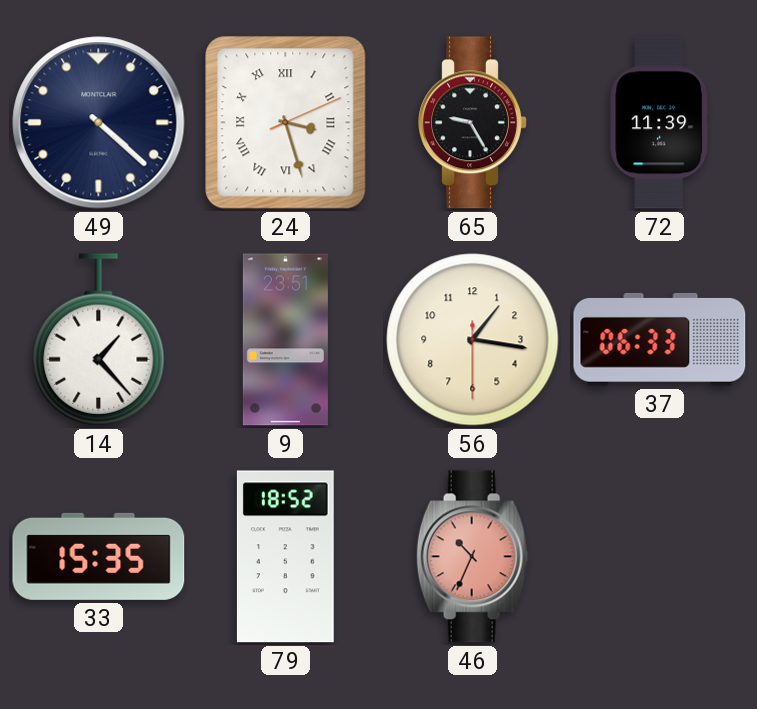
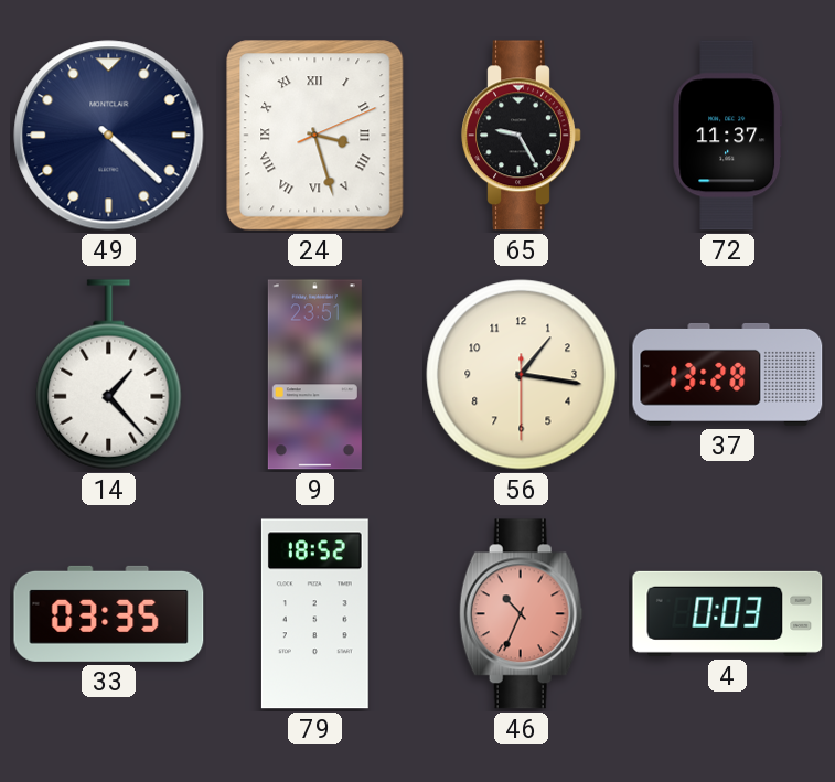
72: 11:39 -> 11:37
37: 06:33 -> 13:28
33: 15:35 -> 03:35
4: none -> 0:03
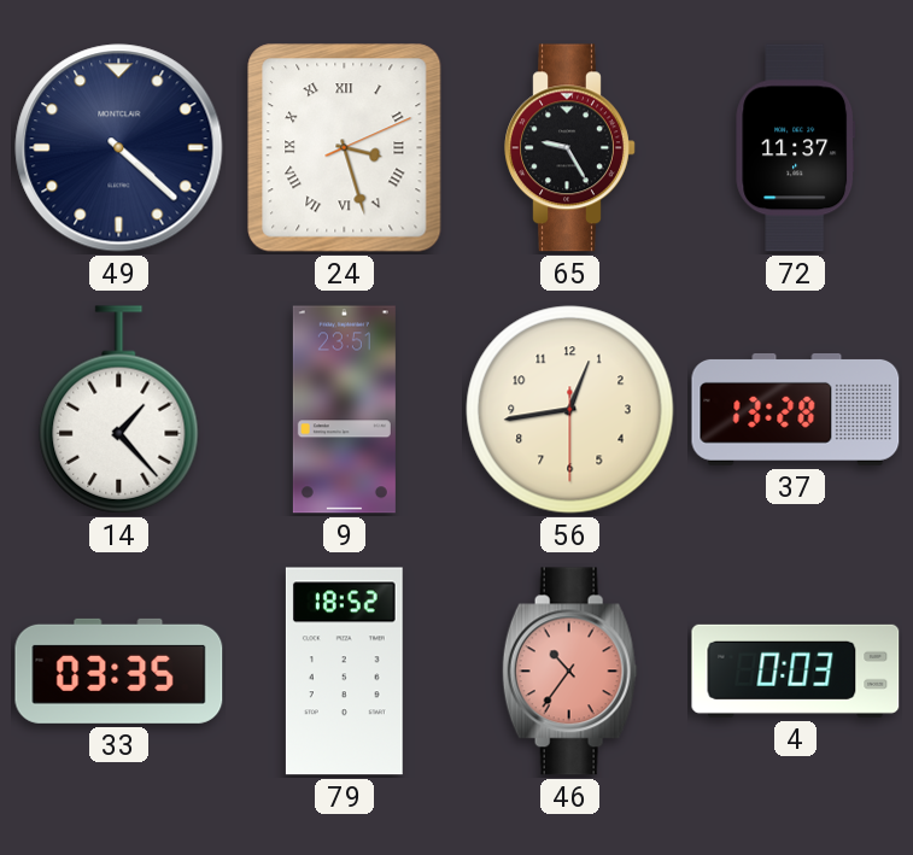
56: 1:16 -> 12:43
46: 10:34 -> 10:36
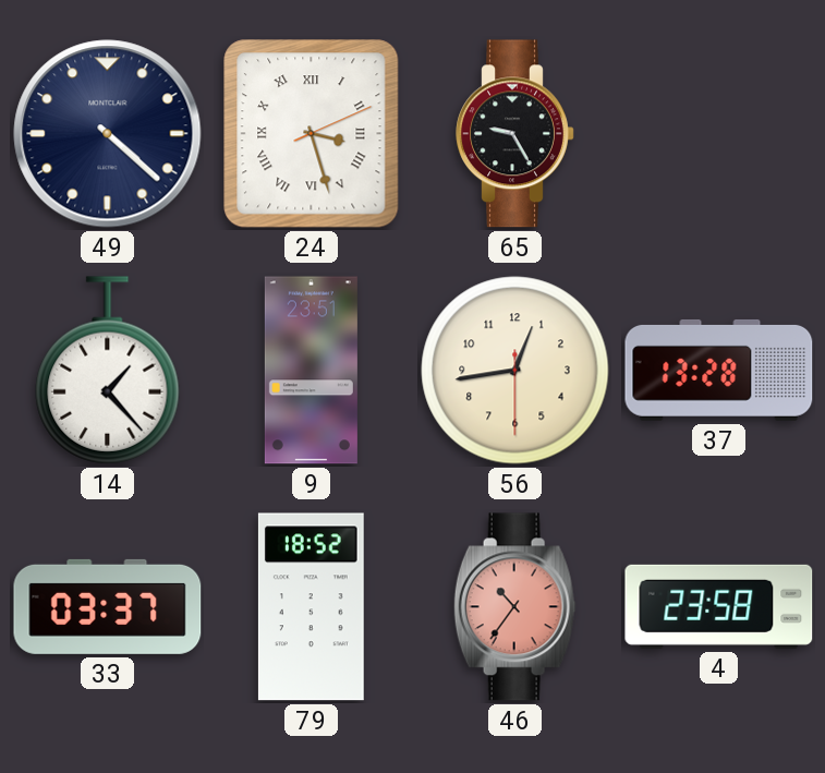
72: 11:37 -> none
33: 03:35 -> 03:37
4: 0:03 -> 23:58
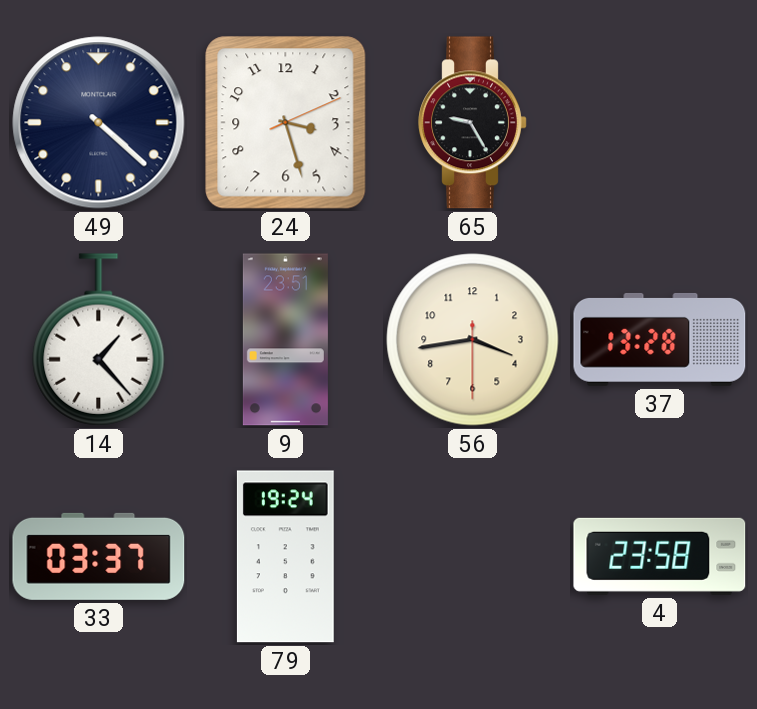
24 numerals: Roman -> Arabic
56: 12:43 -> 3:43
79: 18:52 -> 19:24
46: 10:36 -> none
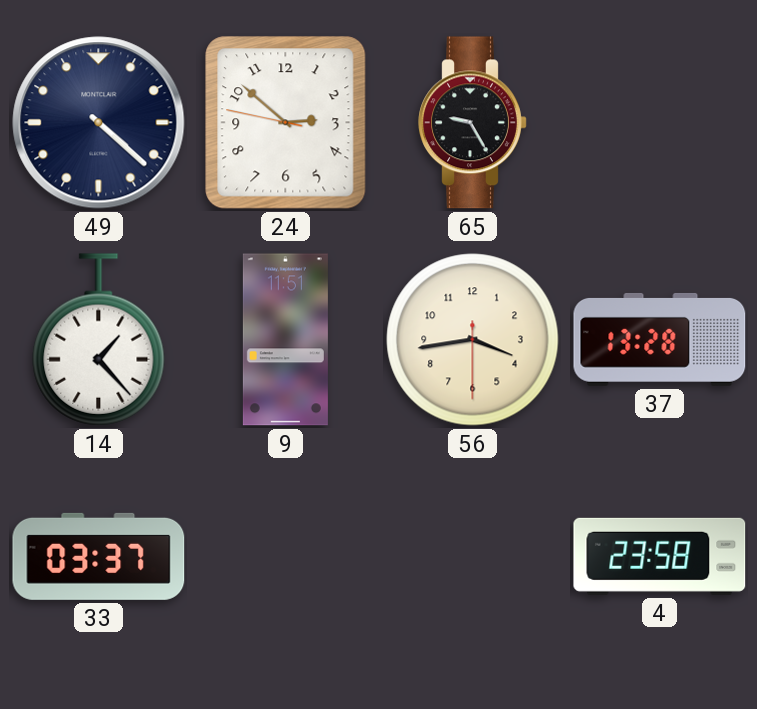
24: 3:27 -> 2:51
9: 23:51 -> 11:51
79: 19:24 -> none
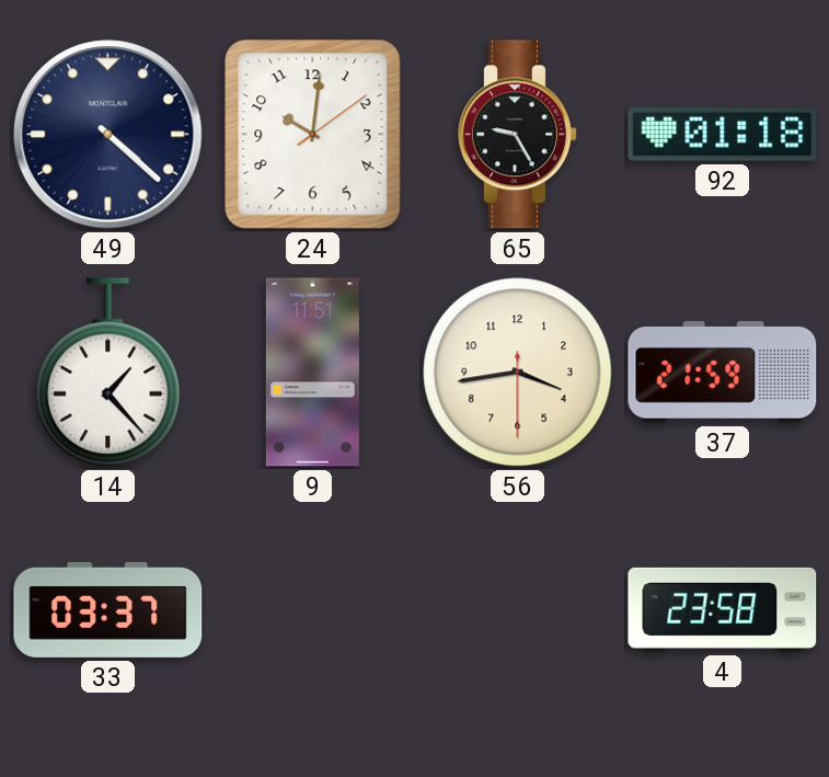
24: 2:51 -> 10:01
92: none -> 01:18
37: 13:28 -> 21:59
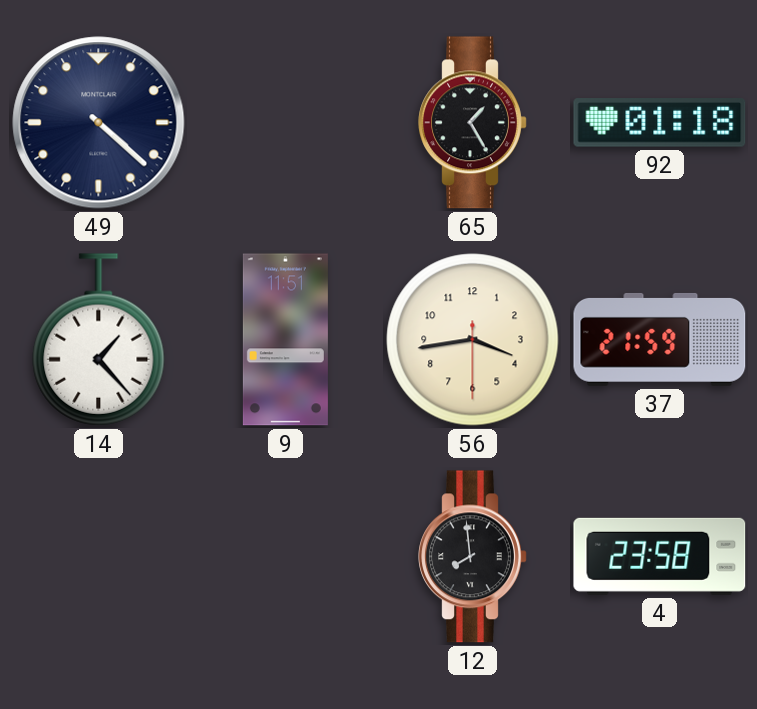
24: 10:01 -> none
65: 9:25 -> 1:25
33: 03:37 -> none
12: none -> 7:59
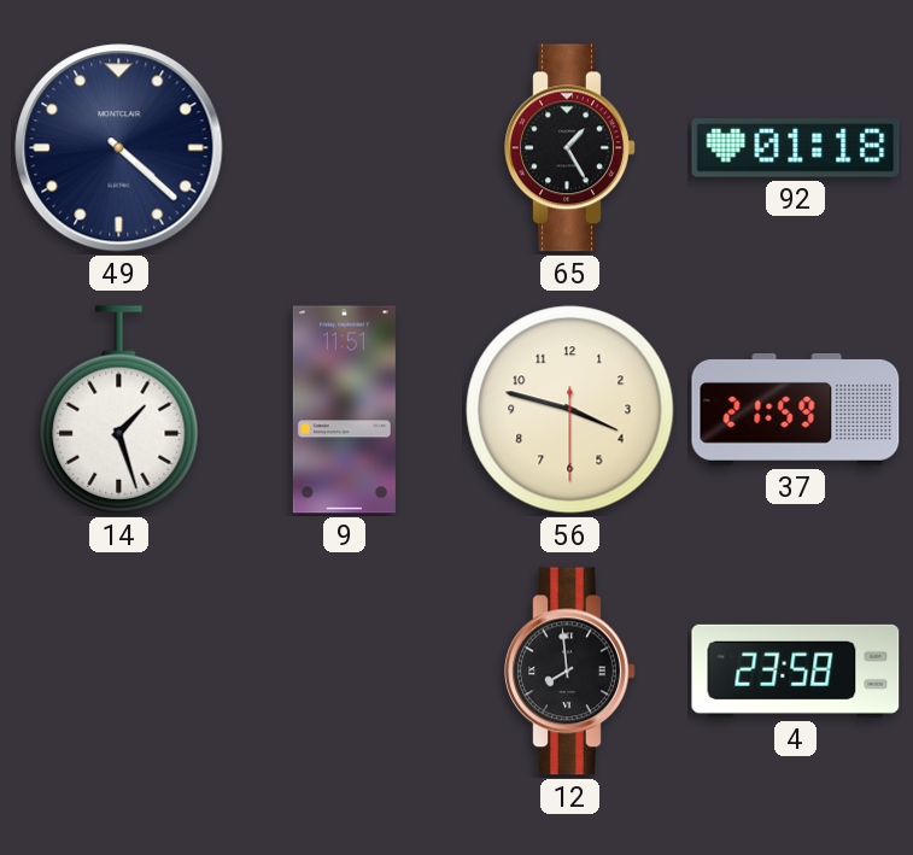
14: 1:23 -> 1:27
56: 3:43 -> 3:47
